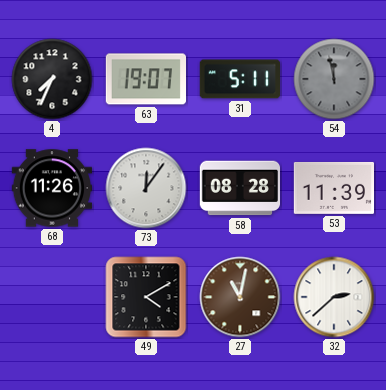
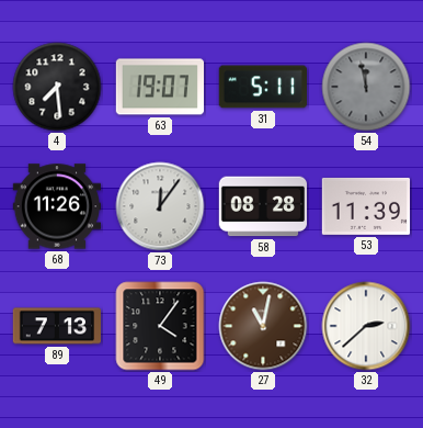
4: 7:34 -> 7:29
89: none -> 7:13
49: 4:10 -> 4:06
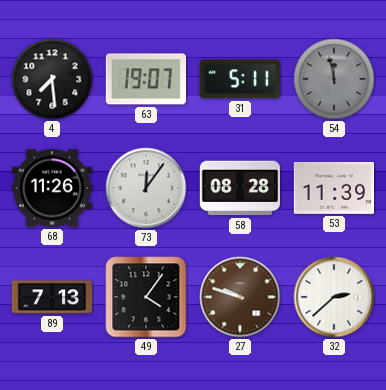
27: 11:02 -> 9:48
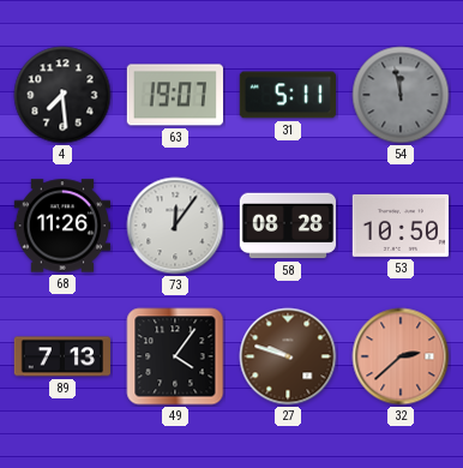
53: 11:39 -> 10:50
32 dial: white -> salmon
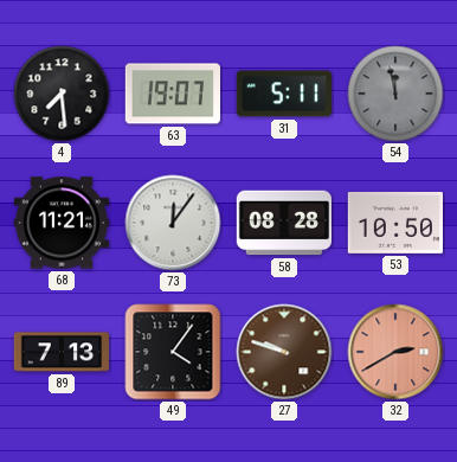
68: 11:26 -> 11:21
32: 2:38 -> 2:40
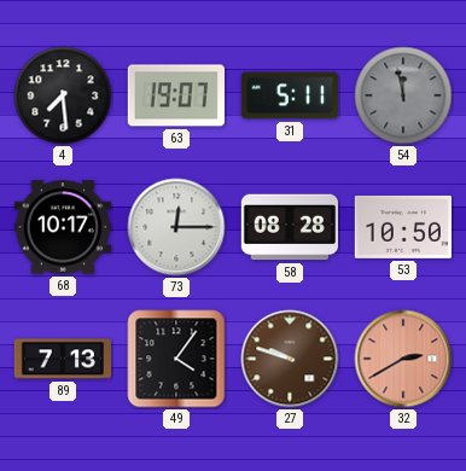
68: 11:21 -> 10:17
73: 12:06 -> 12:15
